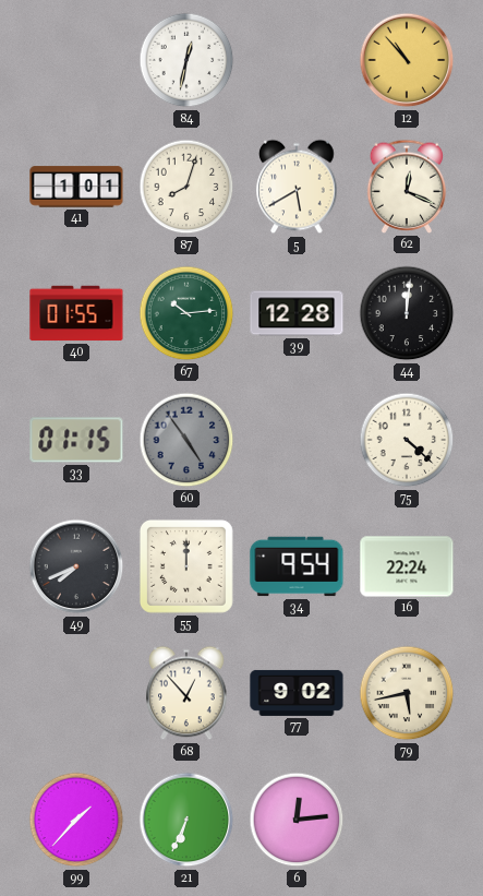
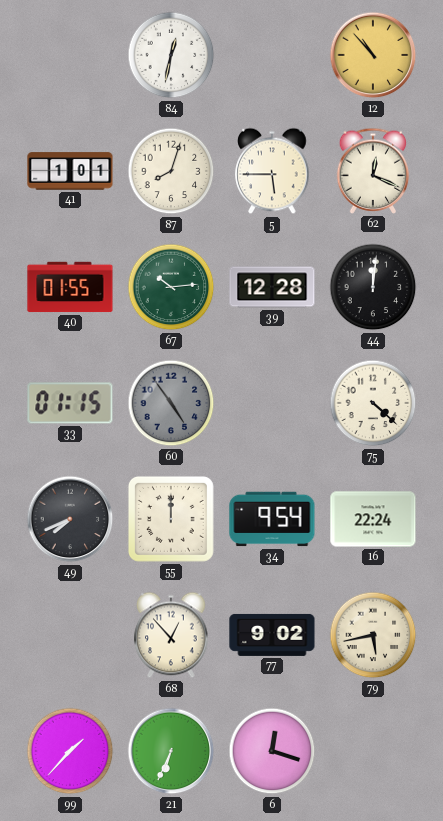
5: 5:40 -> 5:45
6: 12:14 -> 12:18
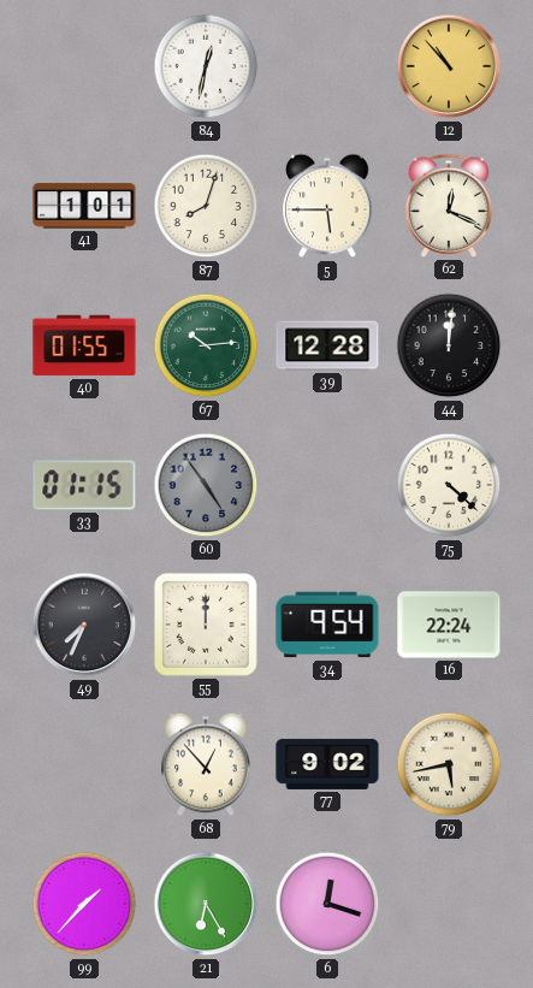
49: 7:41 -> 7:34
21: 6:34 -> 6:25
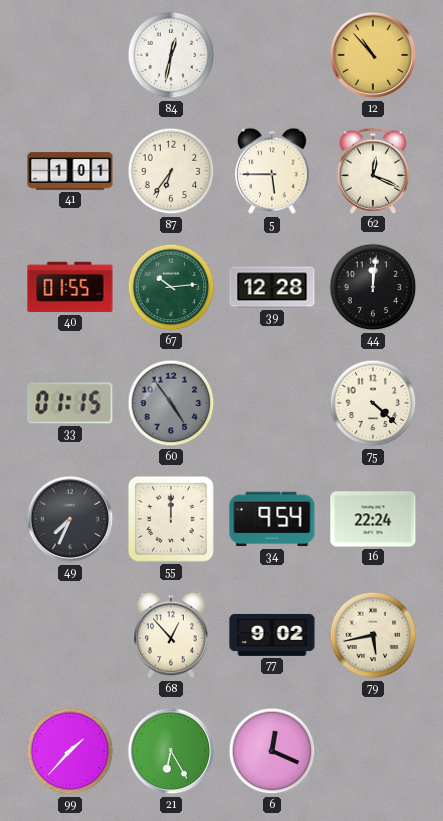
87: 8:03 -> 6:36
6: 12:18 -> 12:19
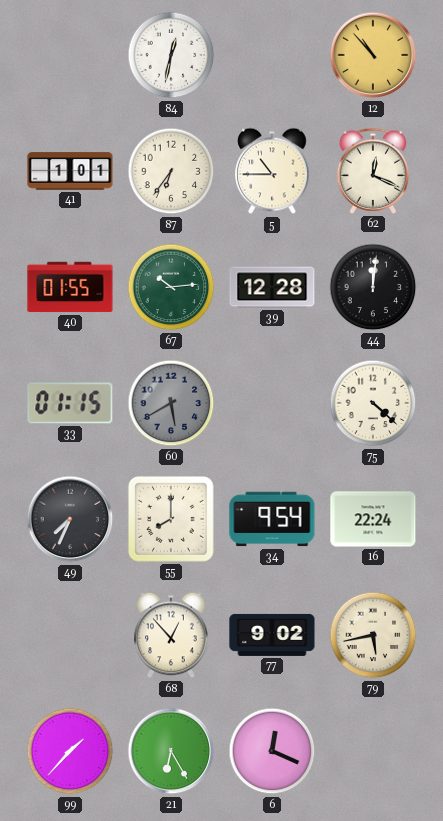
5: 5:45 -> 10:45
60: 4:54 -> 5:40
55: 12:00 -> 8:00
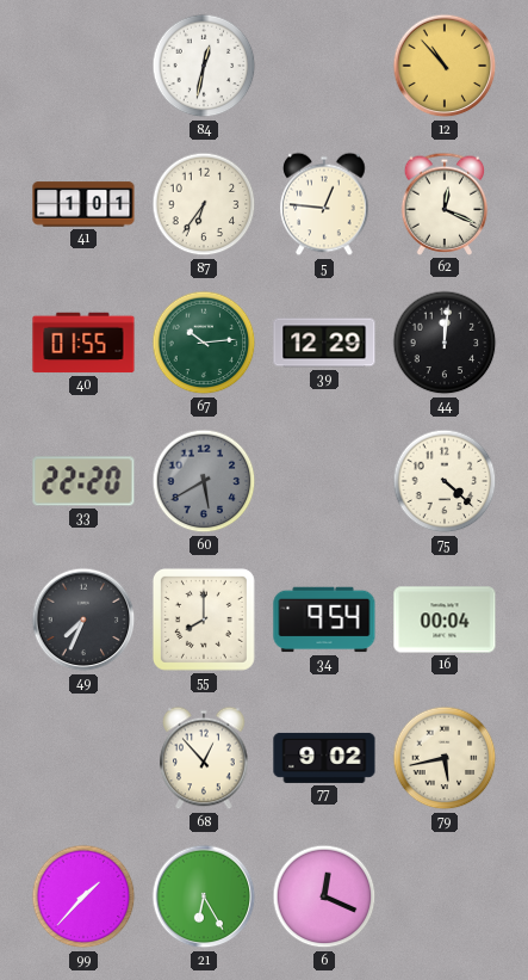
5: 10:45 -> 12:46
39: 12:28 -> 12:29
33: 01:15 -> 22:20
16: 22:24 -> 00:04
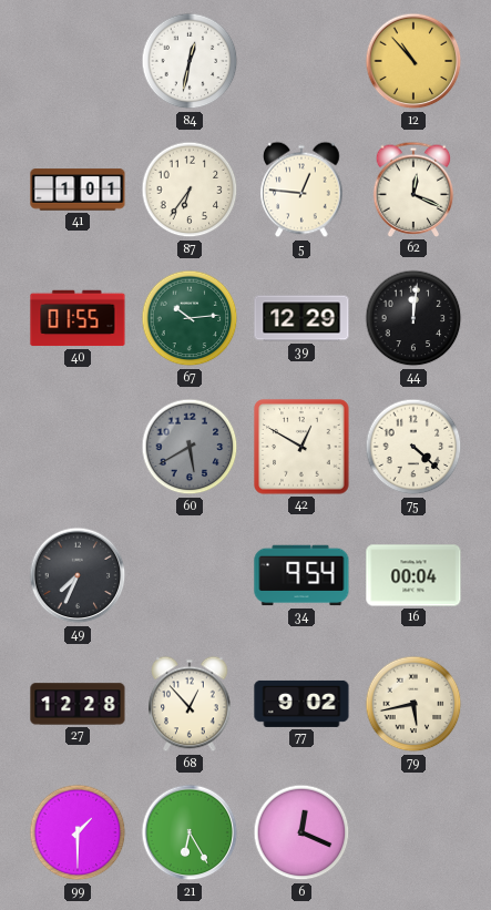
33: 22:20 -> none
42: none -> 12:50
55: 8:00 -> none
27: none -> 12:28
99: 1:37 -> 1:30
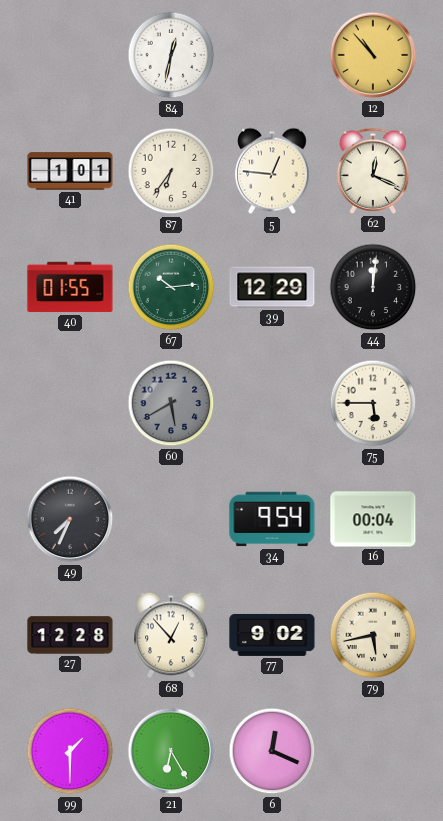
42: 12:50 -> none
75: 4:22 -> 5:45
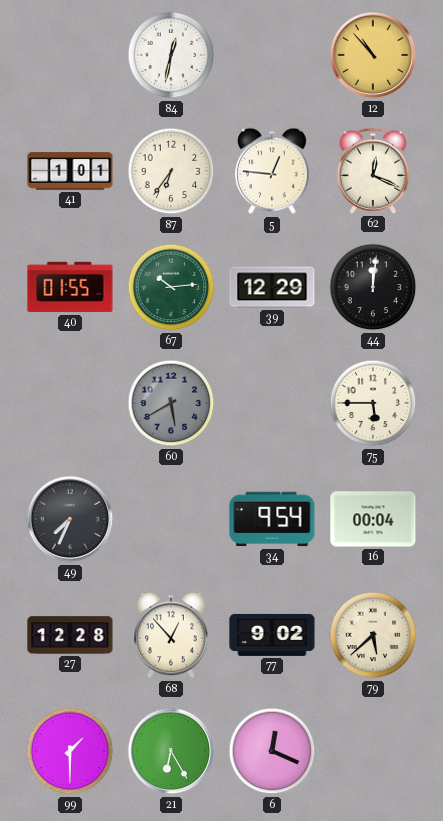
79: 5:43 -> 5:38
